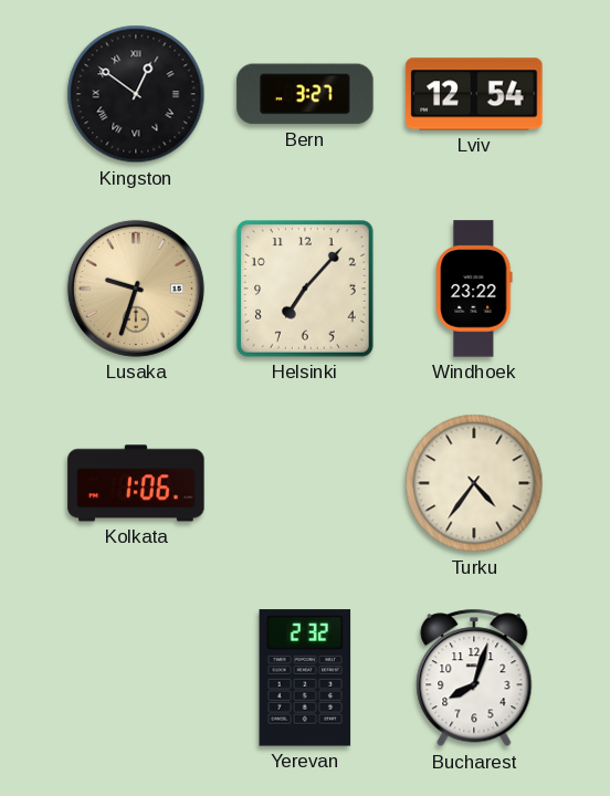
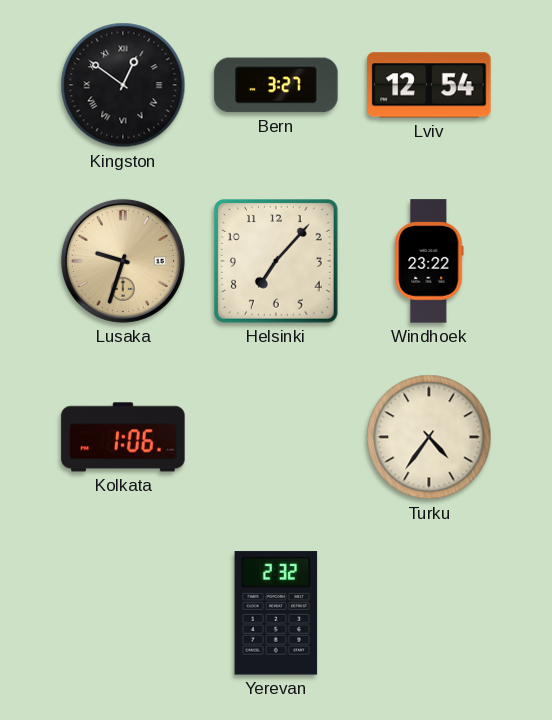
Bucharest: 8:03 -> none
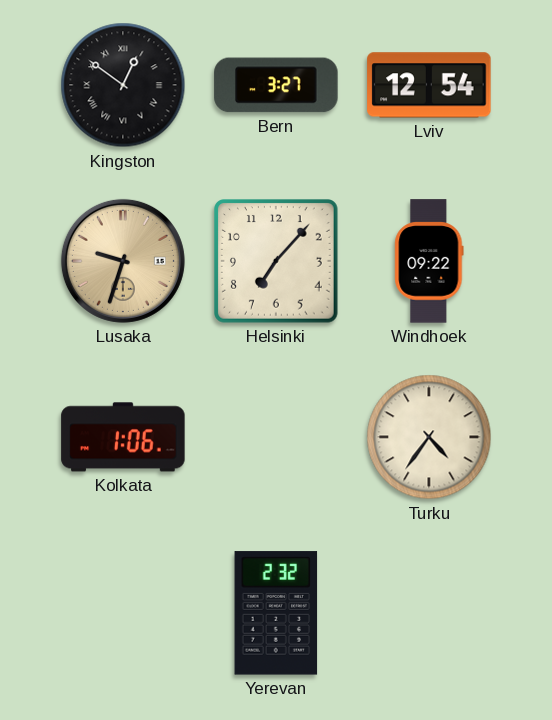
Windhoek: 23:22 -> 09:22
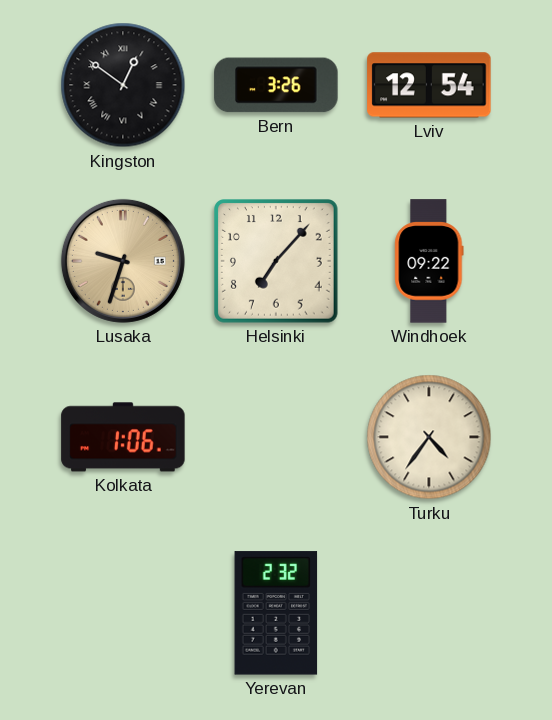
Bern: 3:27 -> 3:26
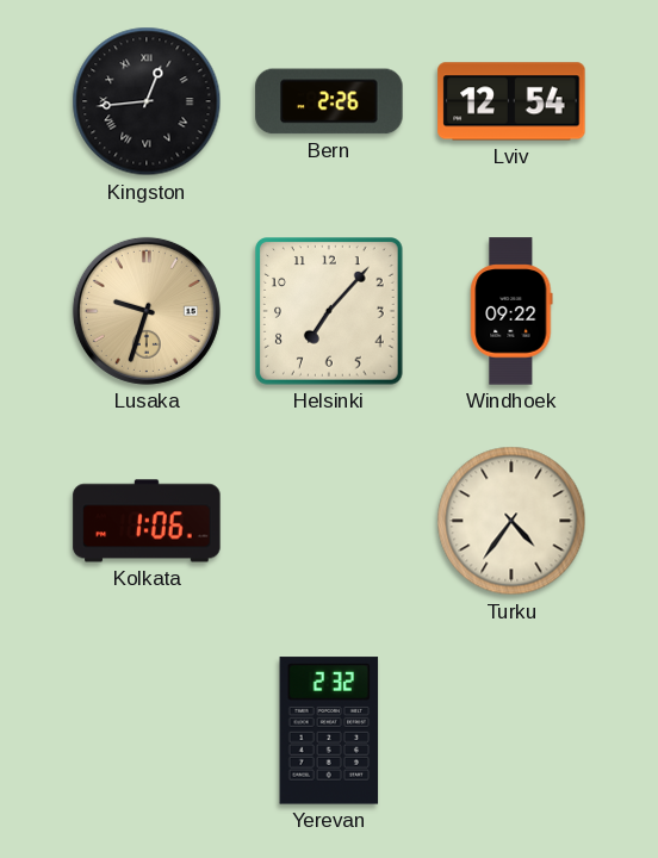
Kingston: 12:51 -> 12:44
Bern: 3:26 -> 2:26
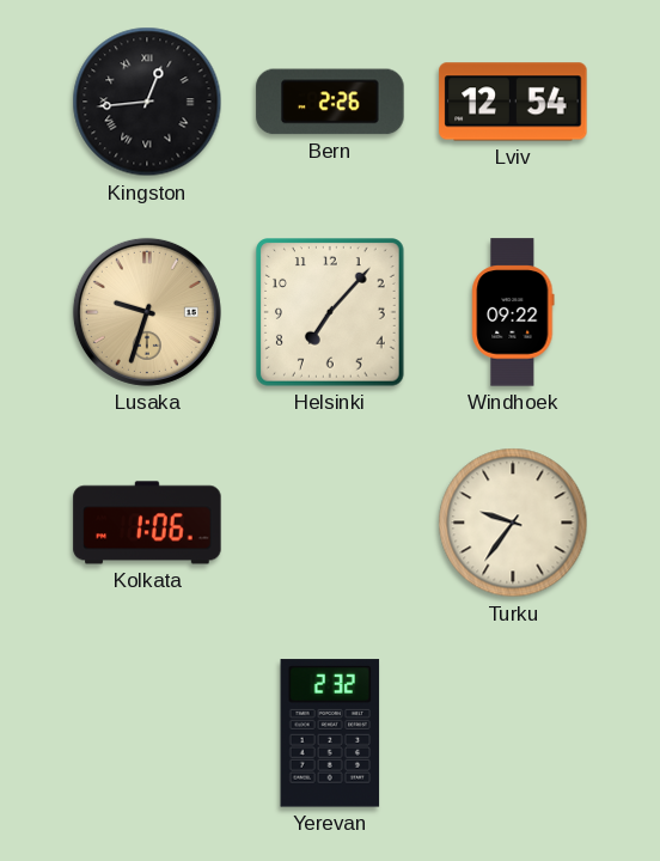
Turku: 4:36 -> 9:36
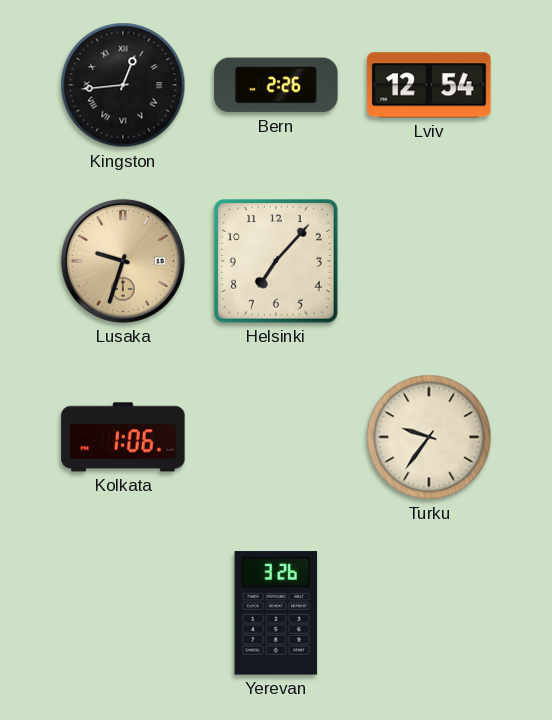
Windhoek: 09:22 -> none
Yerevan: 2:32 -> 3:26
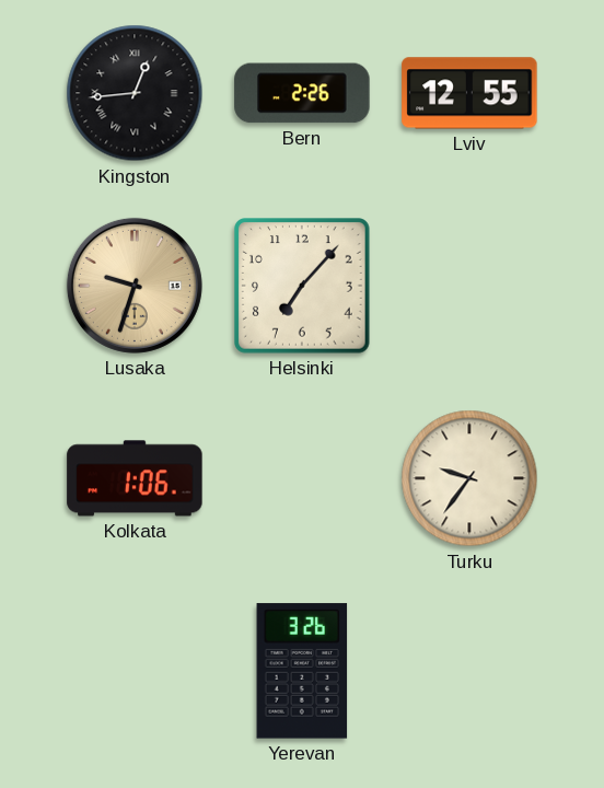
Lviv: 12:54 -> 12:55
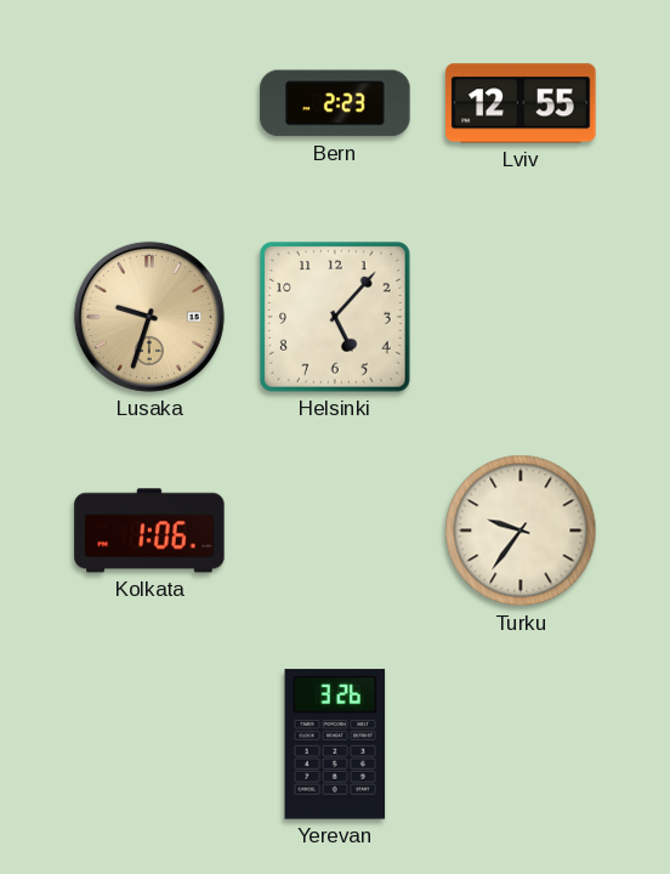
Kingston: 12:44 -> none
Bern: 2:26 -> 2:23
Helsinki: 7:07 -> 5:07
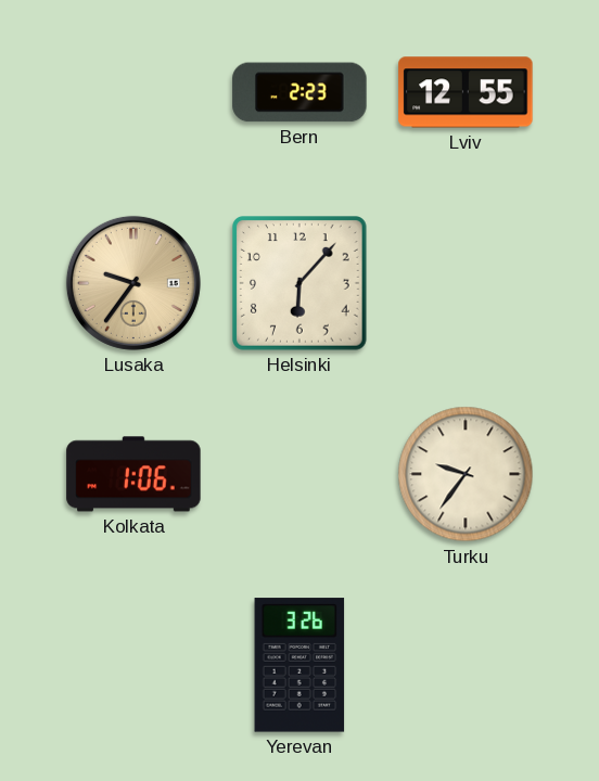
Lusaka: 9:33 -> 9:36
Helsinki: 5:07 -> 6:07
